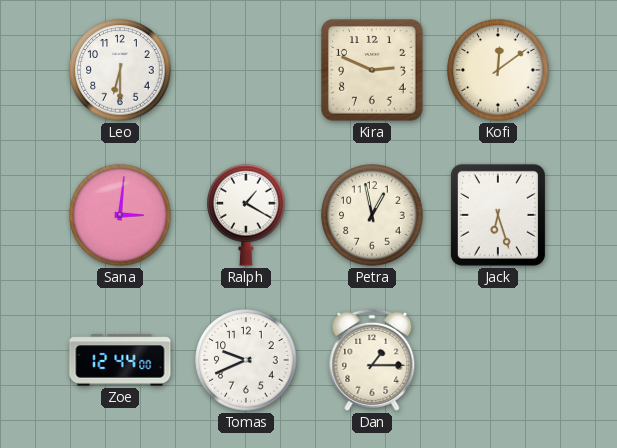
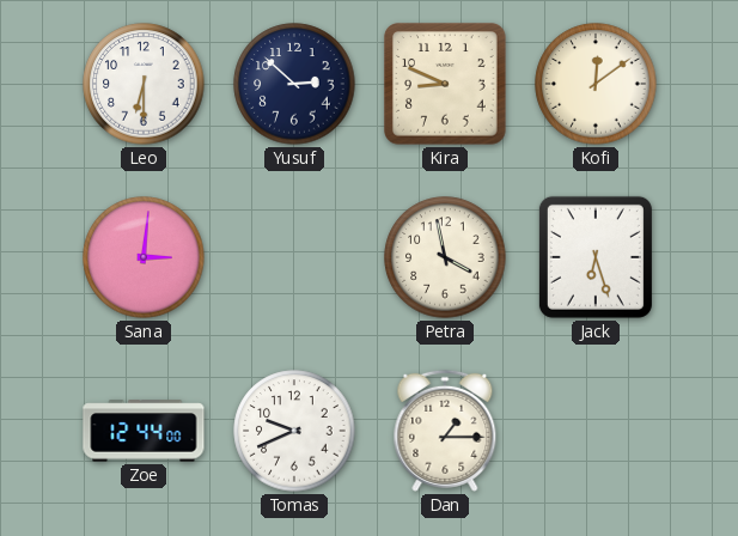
Yusuf: none -> 2:52
Kira: 2:49 -> 8:49
Ralph: 1:20 -> none
Petra: 12:58 -> 3:58
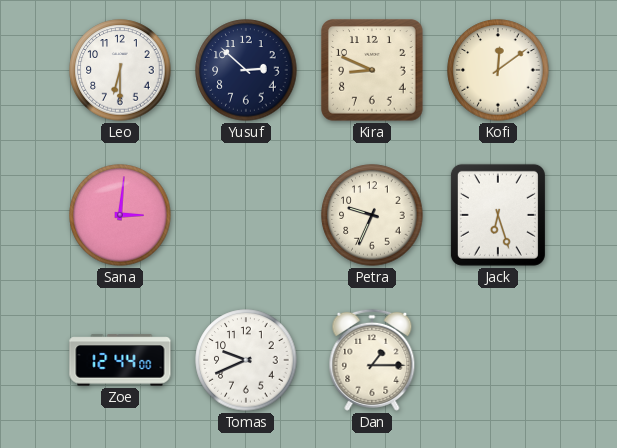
Petra: 3:58 -> 9:34
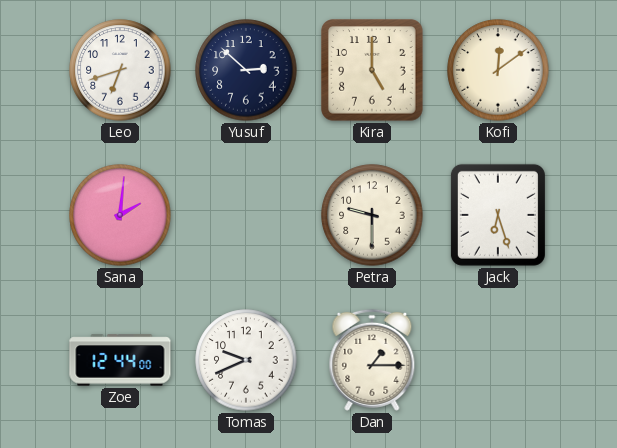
Leo: 6:30 -> 6:42
Kira: 8:49 -> 5:00
Sana: 3:01 -> 2:01
Petra: 9:34 -> 9:30
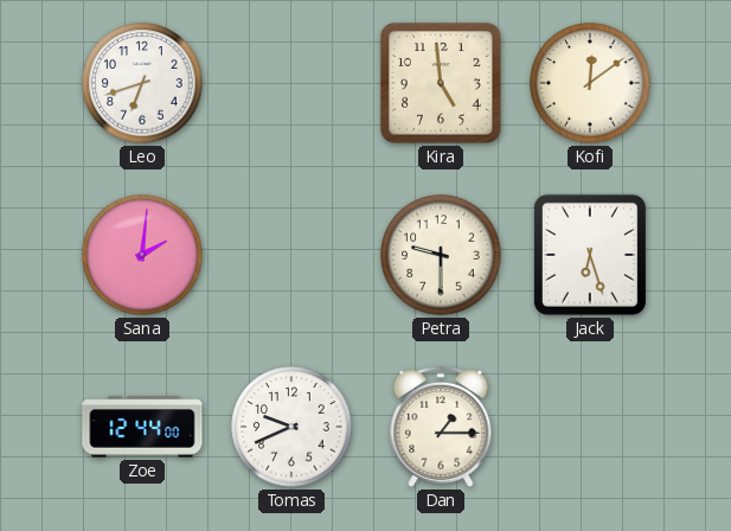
Yusuf: 2:52 -> none
Kira: 5:00 -> 4:59
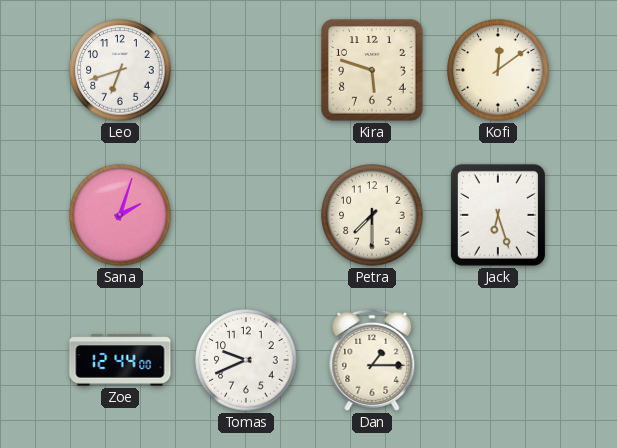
Kira: 4:59 -> 5:48
Sana: 2:01 -> 2:03
Petra: 9:30 -> 7:30
